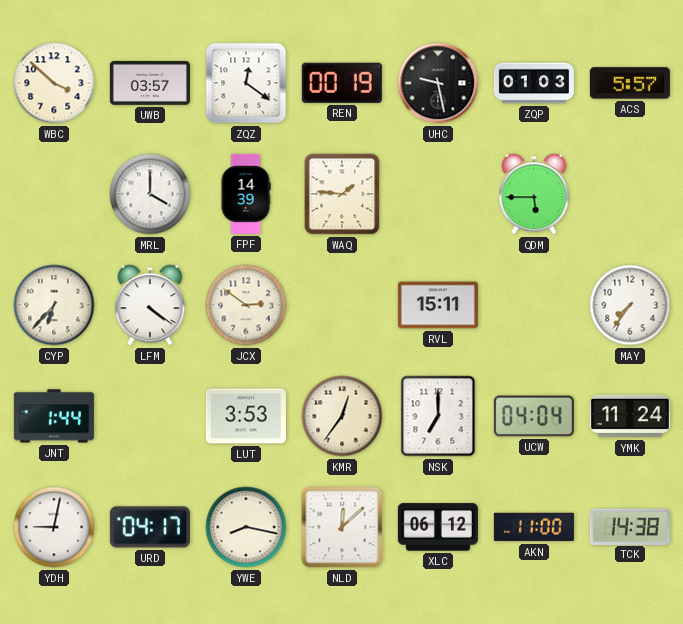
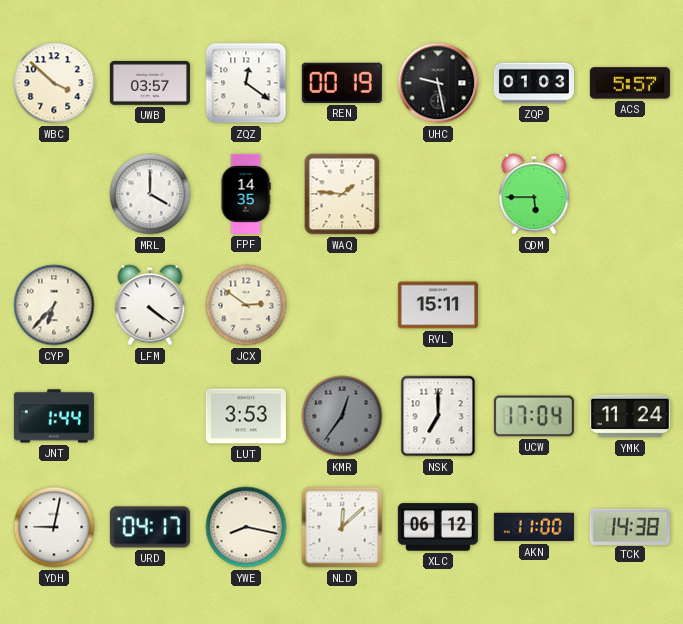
FPF: 14:39 -> 14:35
MAY: 7:36 -> none
KMR dial: cream -> grey
UCW: 04:04 -> 17:04
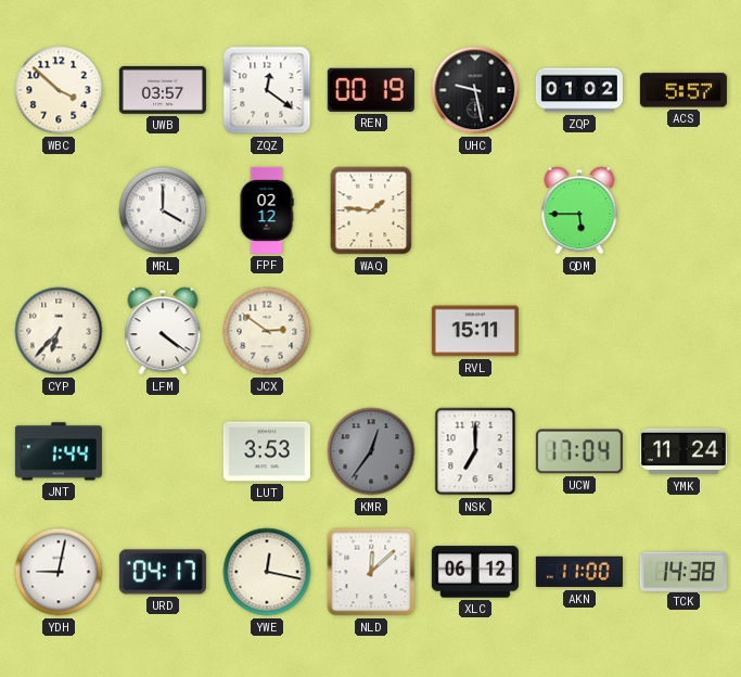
ZQP: 01:03 -> 01:02
FPF: 14:35 -> 02:12
YWE: 8:17 -> 12:17
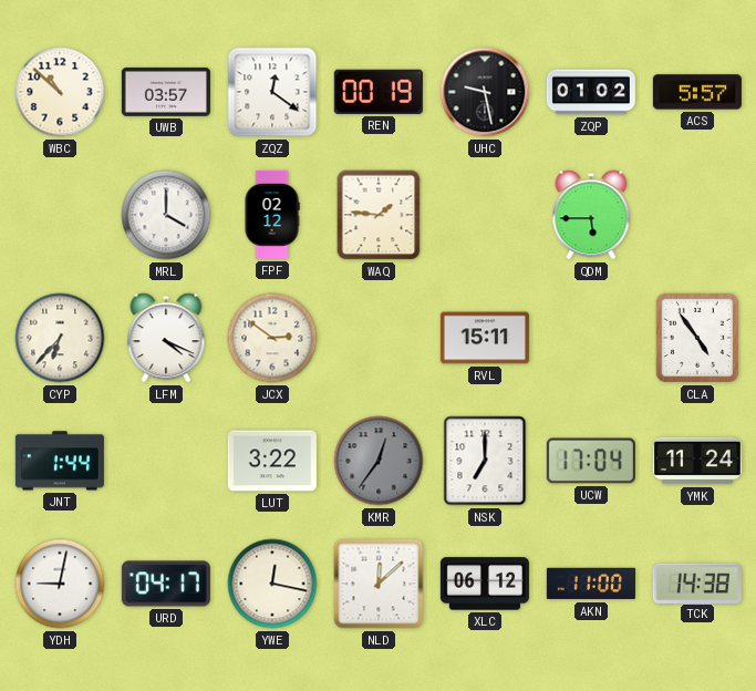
WBC: 3:52 -> 10:52
LFM: 4:21 -> 4:19
CLA: none -> 4:54
LUT: 3:53 -> 3:22
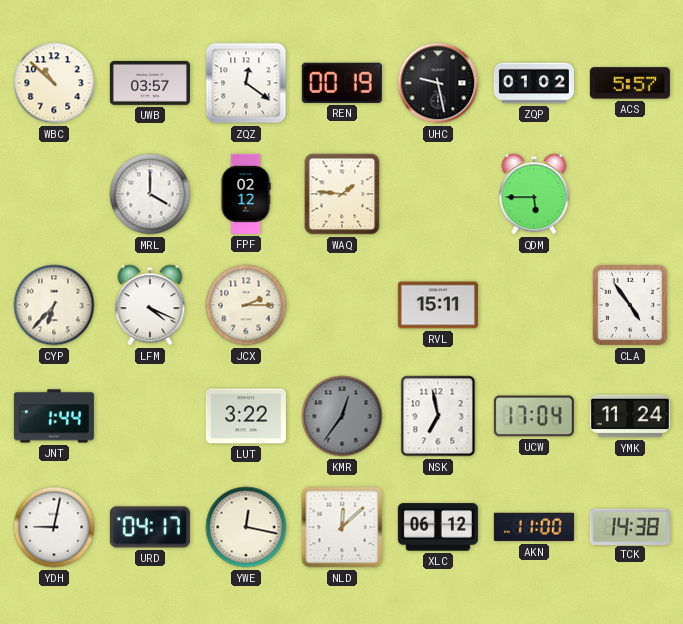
JCX: 2:51 -> 2:15
NSK: 7:00 -> 6:58
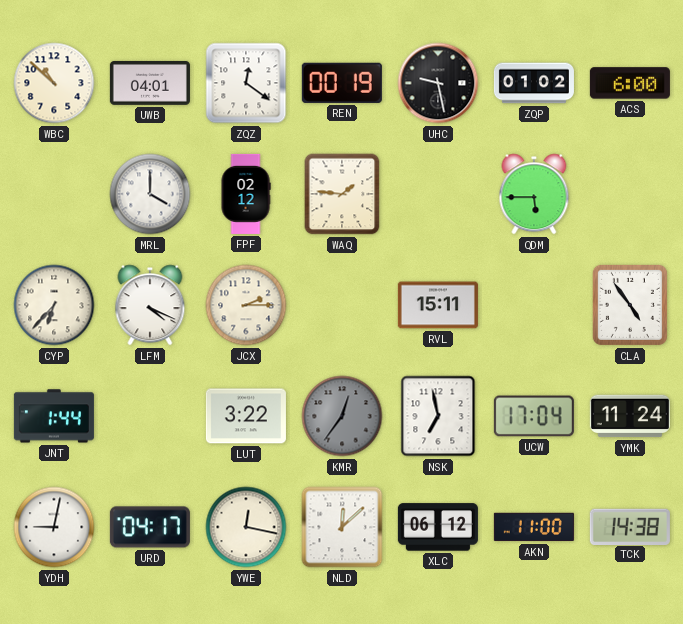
UWB: 03:57 -> 04:01
ACS: 5:57 -> 6:00
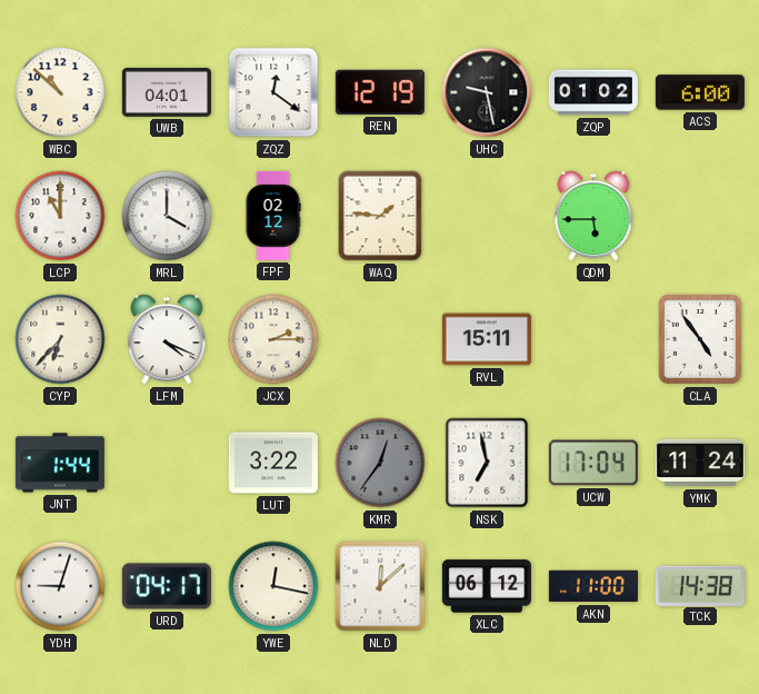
REN: 00:19 -> 12:19
LCP: none -> 11:00
YDH: 9:02 -> 9:03
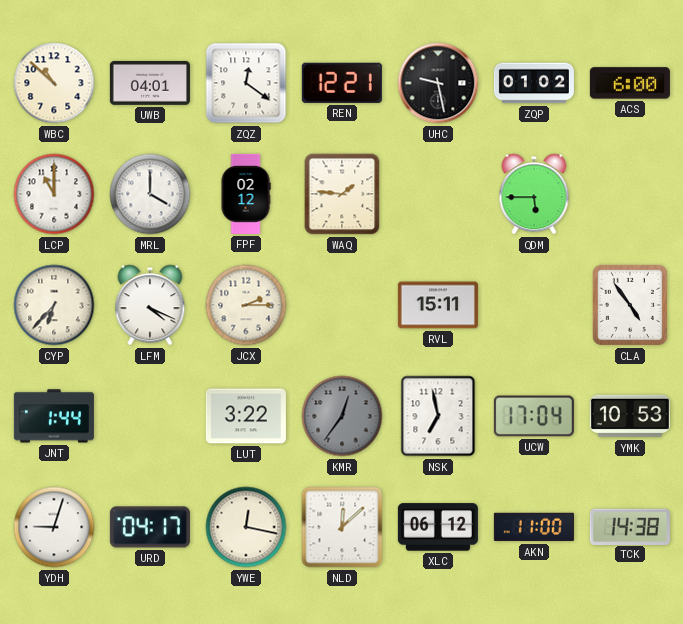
REN: 12:19 -> 12:21
YMK: 11:24 -> 10:53
